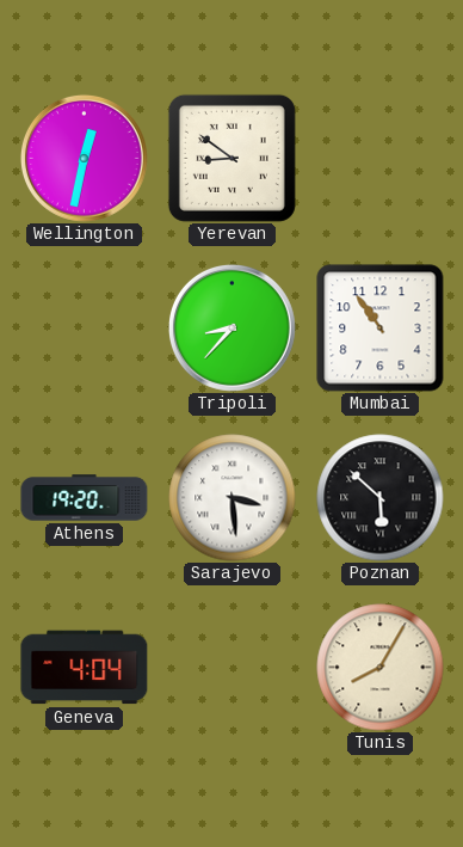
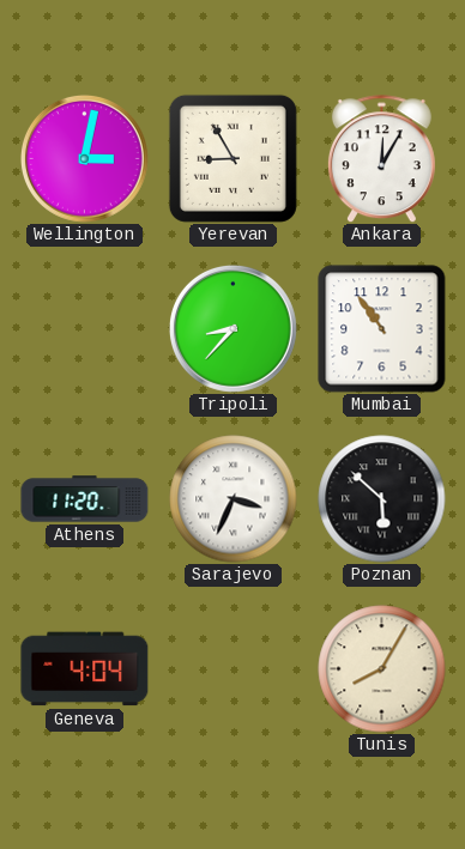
Wellington: 12:32 -> 3:02
Yerevan: 8:51 -> 8:55
Ankara: none -> 12:05
Athens: 19:20 -> 11:20
Sarajevo: 3:29 -> 3:34
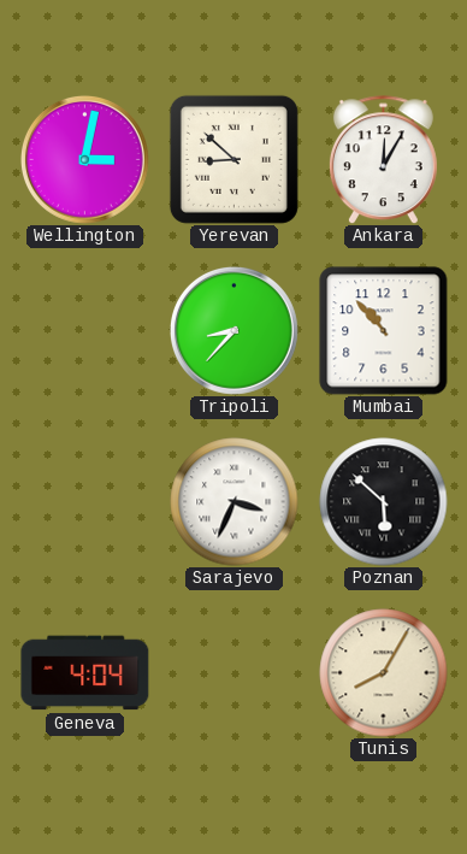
Yerevan: 8:55 -> 8:52
Mumbai: 10:54 -> 10:53
Athens: 11:20 -> none
